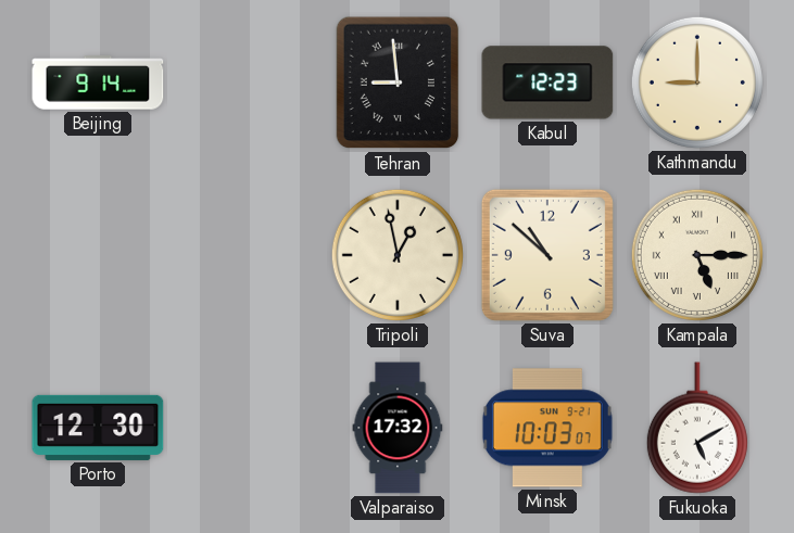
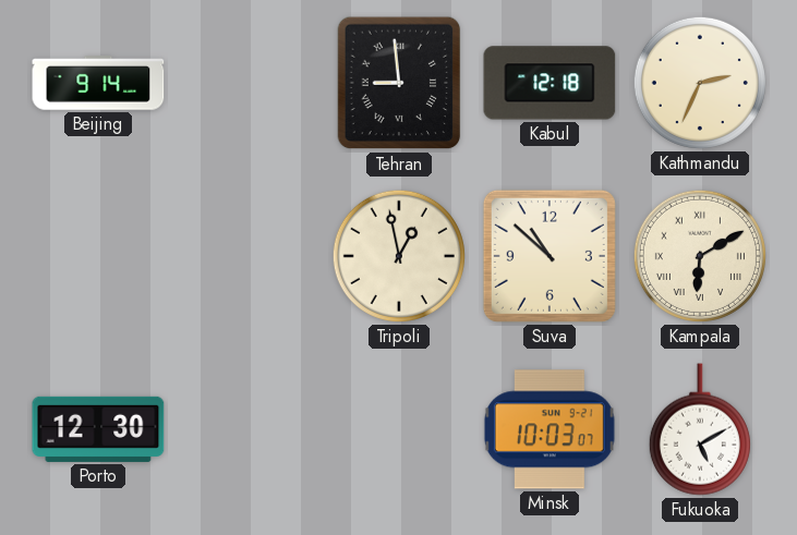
Kabul: 12:23 -> 12:18
Kathmandu: 9:00 -> 2:34
Kampala: 5:15 -> 6:10
Valparaiso: 17:32 -> none
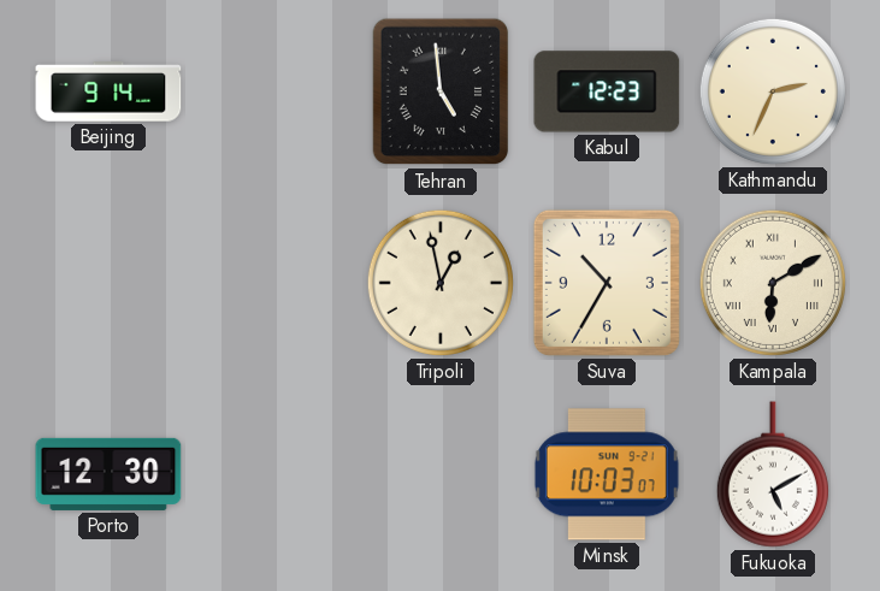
Tehran: 8:59 -> 4:59
Kabul: 12:18 -> 12:23
Suva: 10:52 -> 10:35
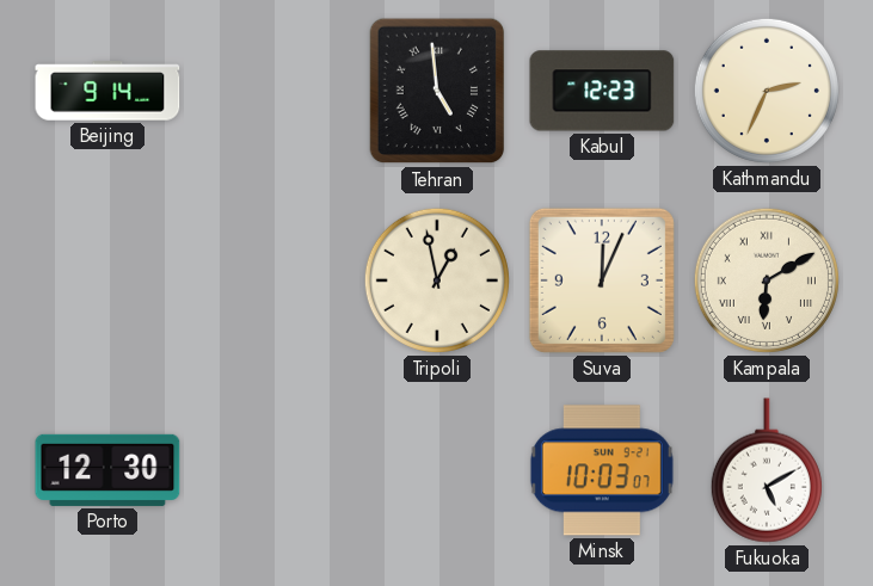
Suva: 10:35 -> 12:04
